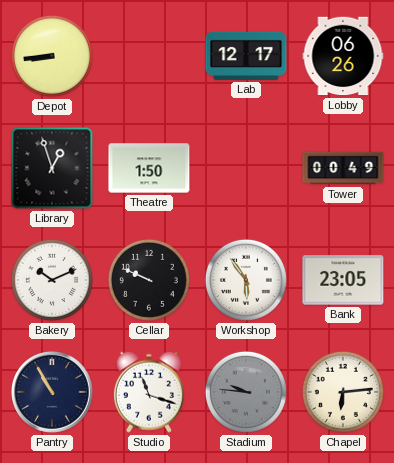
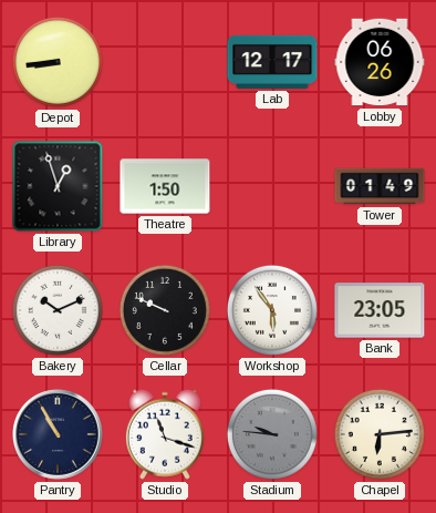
Tower: 00:49 -> 01:49
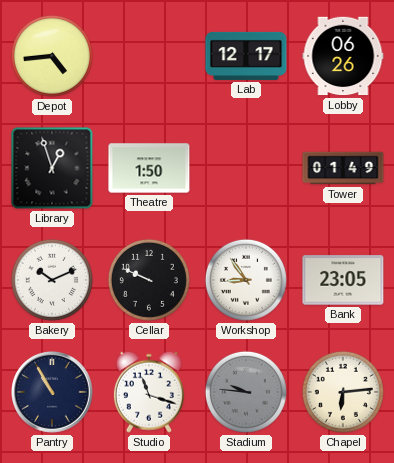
Depot: 8:44 -> 4:44
Workshop: 5:54 -> 8:54
